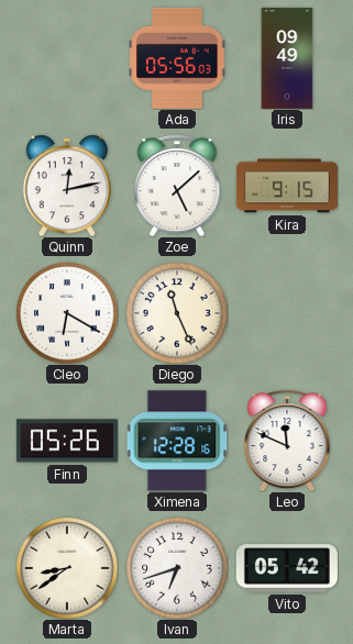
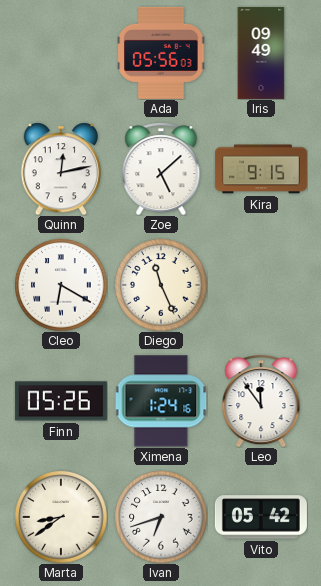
Ximena: 12:28 -> 1:24
Leo: 11:49 -> 11:54
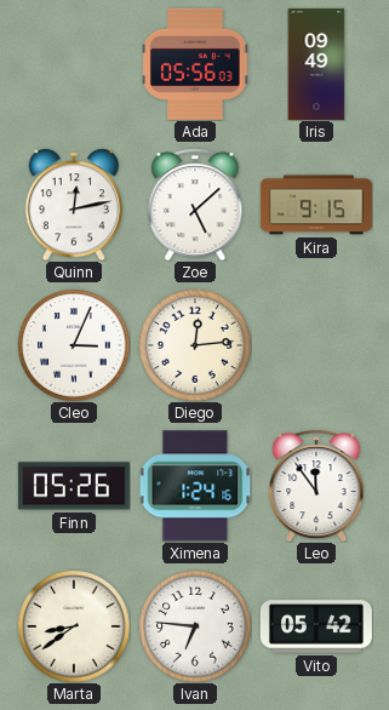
Cleo: 6:20 -> 3:04
Diego: 11:26 -> 12:14
Ivan: 6:42 -> 6:46
